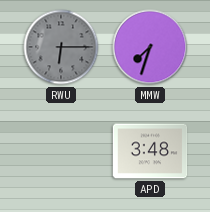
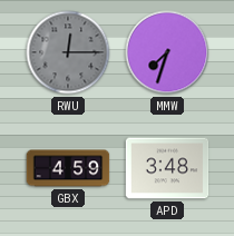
RWU: 6:15 -> 12:15
GBX: none -> 4:59
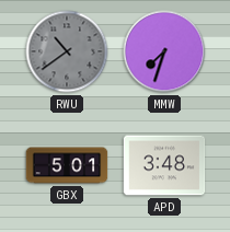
RWU: 12:15 -> 10:39
GBX: 4:59 -> 5:01
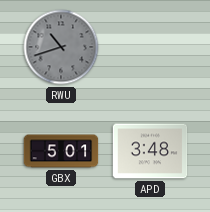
RWU: 10:39 -> 10:42
MMW: 7:33 -> none
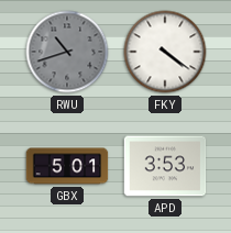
FKY: none -> 4:21
APD: 3:48 -> 3:53
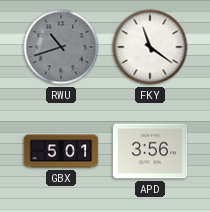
FKY: 4:21 -> 11:21
APD: 3:53 -> 3:56
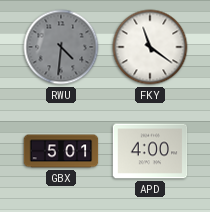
RWU: 10:42 -> 4:31
APD: 3:56 -> 4:00
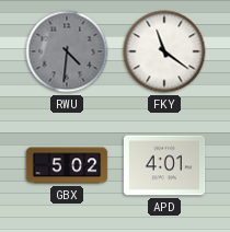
GBX: 5:01 -> 5:02
APD: 4:00 -> 4:01
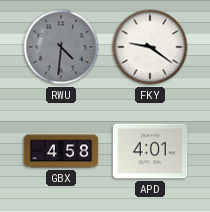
FKY: 11:21 -> 9:21
GBX: 5:02 -> 4:58
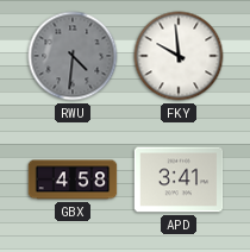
FKY: 9:21 -> 9:59
APD: 4:01 -> 3:41
